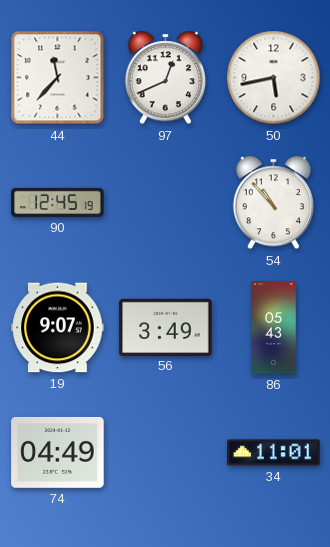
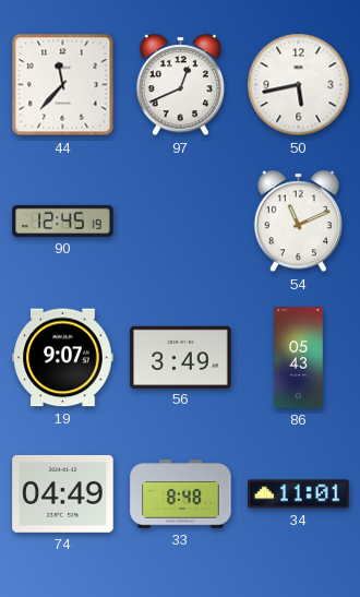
54: 10:53 -> 11:11
33: none -> 8:48
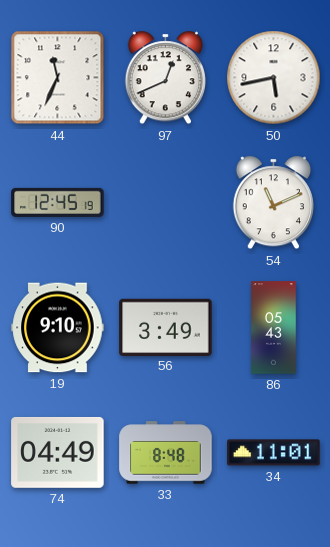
44: 11:37 -> 11:34
19: 9:07 -> 9:10
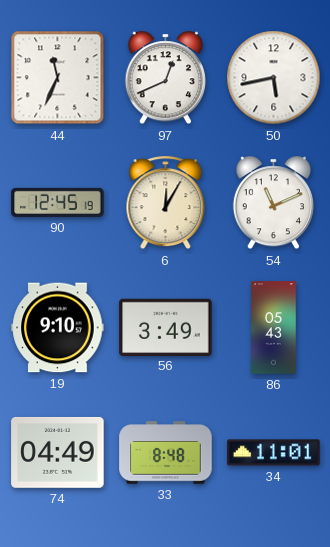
6: none -> 12:05
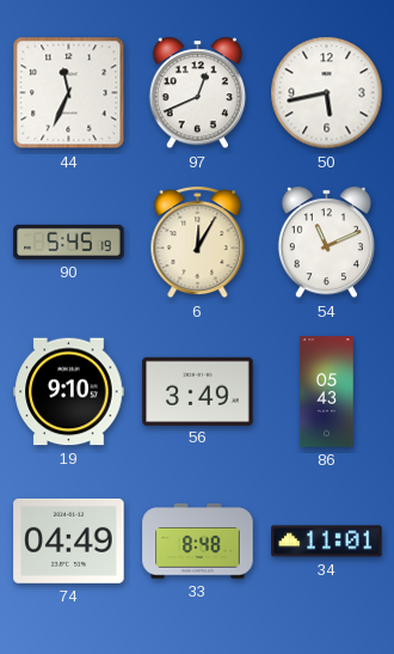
90: 12:45 -> 5:45
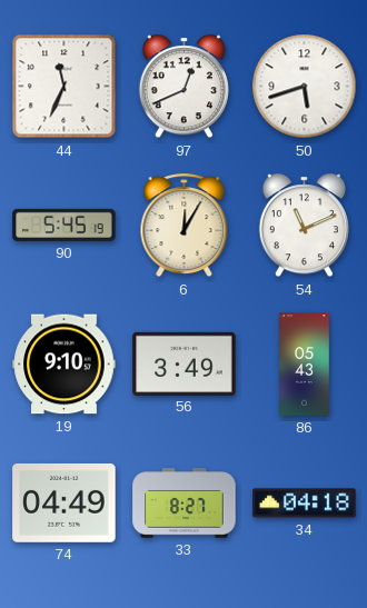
50: 5:43 -> 5:42
33: 8:48 -> 8:27
34: 11:01 -> 04:18
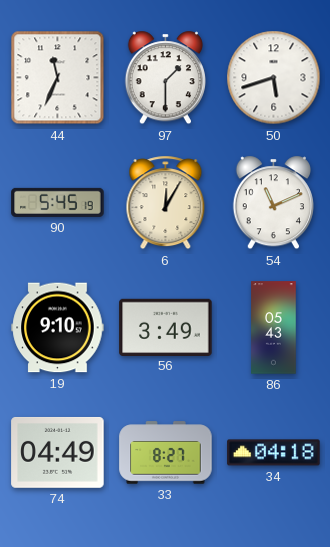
97: 12:41 -> 1:30
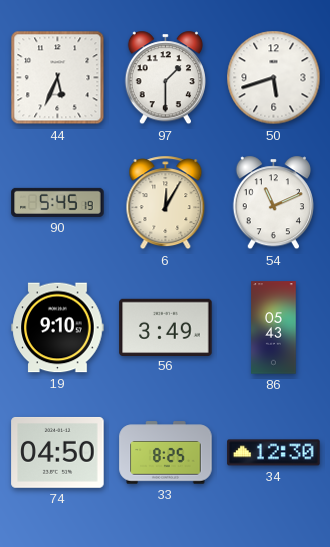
44: 11:34 -> 5:34
74: 04:49 -> 04:50
33: 8:27 -> 8:25
34: 04:18 -> 12:30
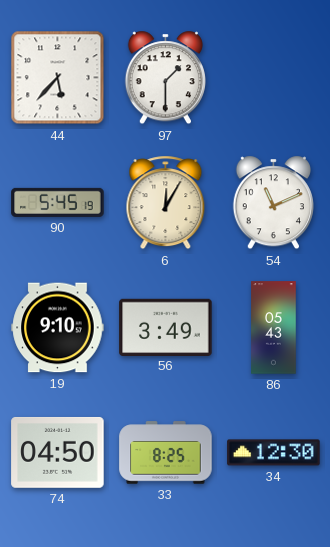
44: 5:34 -> 5:37
50: 5:42 -> none
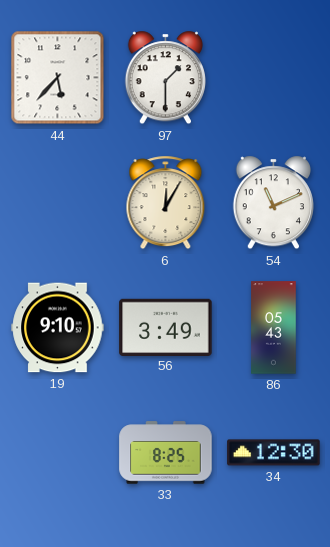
90: 5:45 -> none
74: 04:50 -> none
